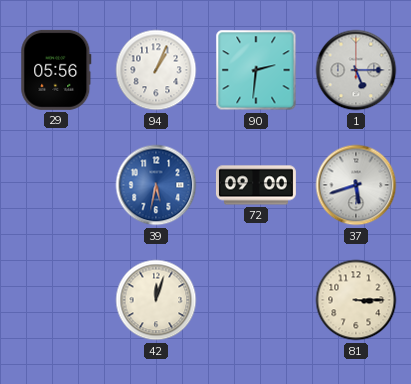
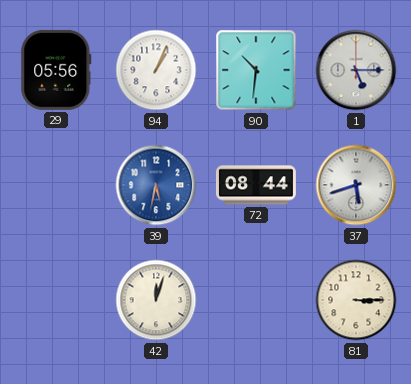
90: 2:31 -> 10:31
72: 09:00 -> 08:44
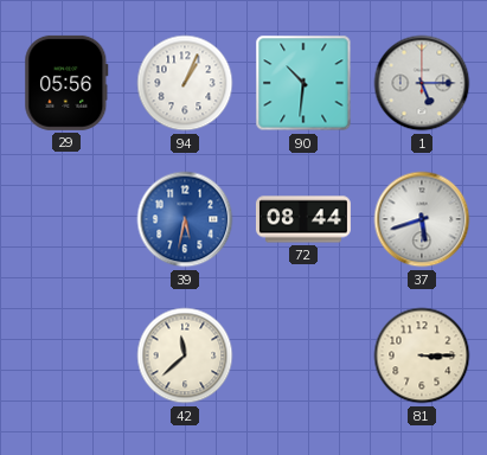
42: 12:03 -> 11:38
